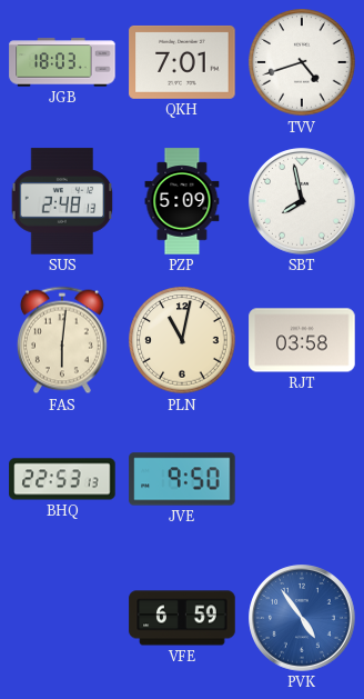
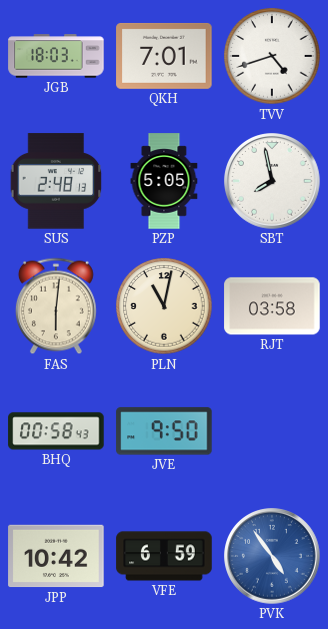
PZP: 5:09 -> 5:05
BHQ: 22:53 -> 00:58
JPP: none -> 10:42
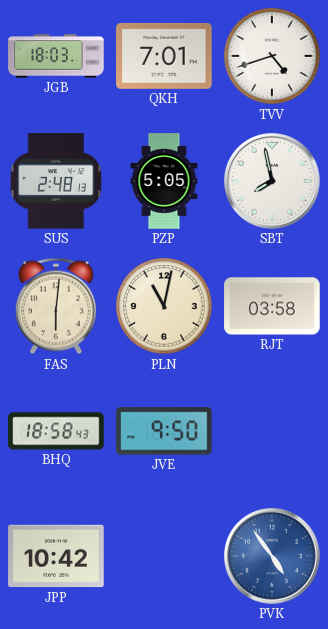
BHQ: 00:58 -> 18:58
VFE: 6:59 -> none
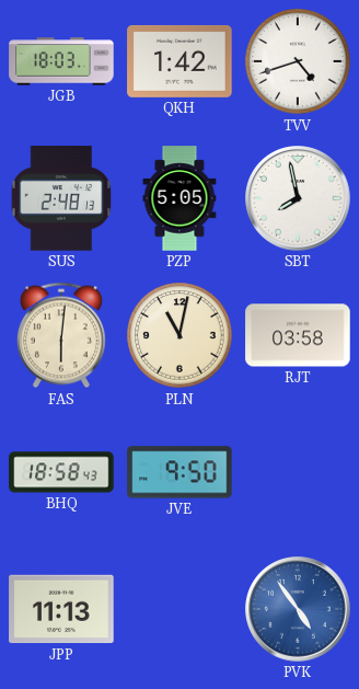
QKH: 7:01 -> 1:42
JPP: 10:42 -> 11:13
